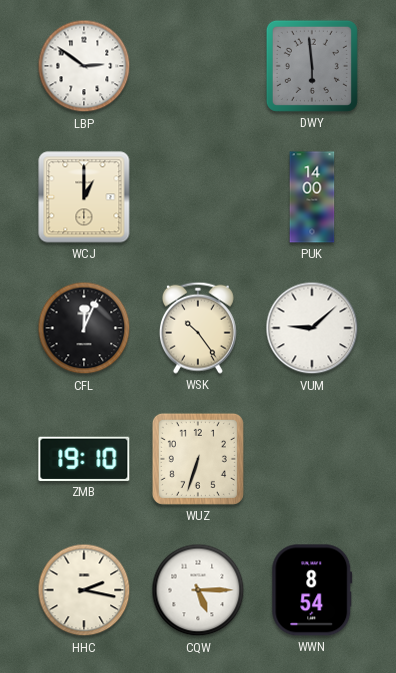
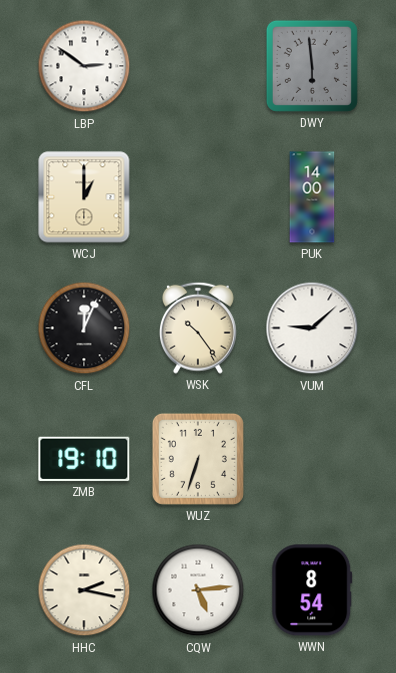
CQW: 5:15 -> 5:14
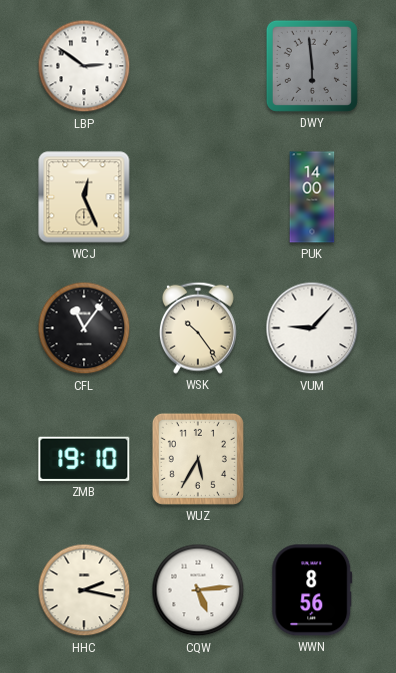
WCJ: 1:00 -> 12:26
CFL: 12:04 -> 11:06
VUM: 9:08 -> 9:07
WUZ: 6:33 -> 5:35
WWN: 8:54 -> 8:56
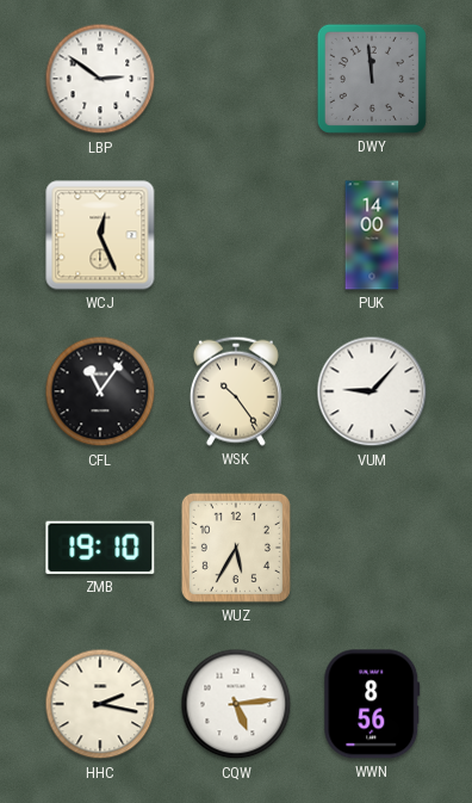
DWY: 5:59 -> 11:59
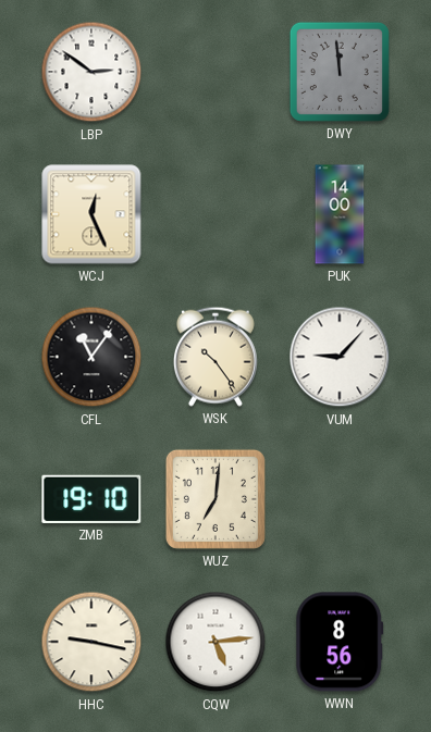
WUZ: 5:35 -> 7:01
HHC: 2:17 -> 9:17
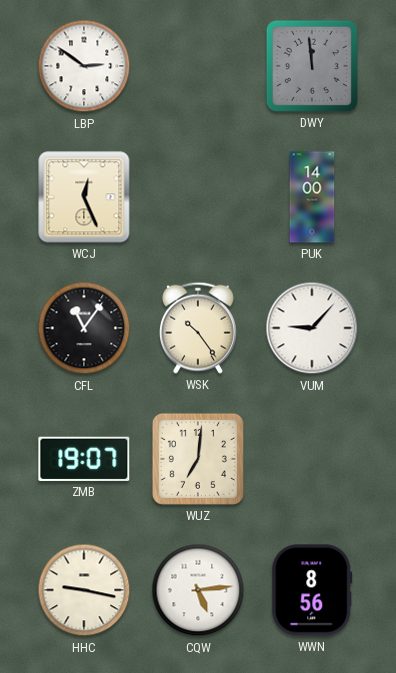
ZMB: 19:10 -> 19:07
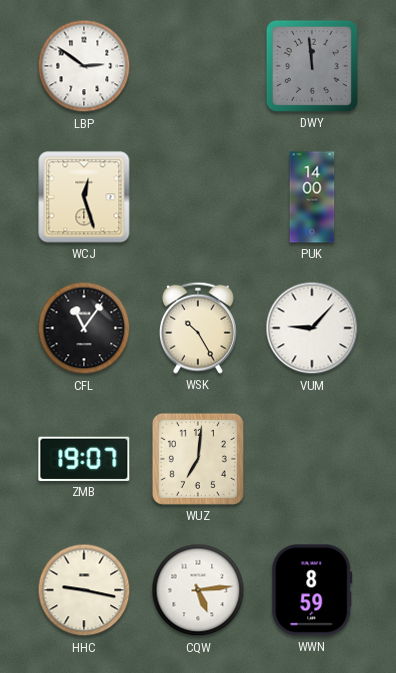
WCJ: 12:26 -> 12:27
WSK: 10:24 -> 10:25
WWN: 8:56 -> 8:59
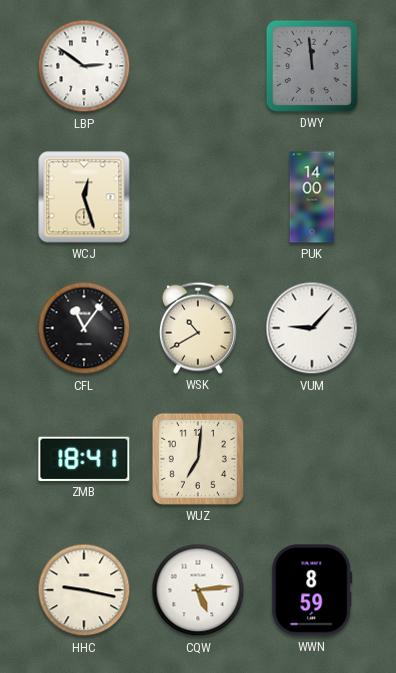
WSK: 10:25 -> 10:40
ZMB: 19:07 -> 18:41
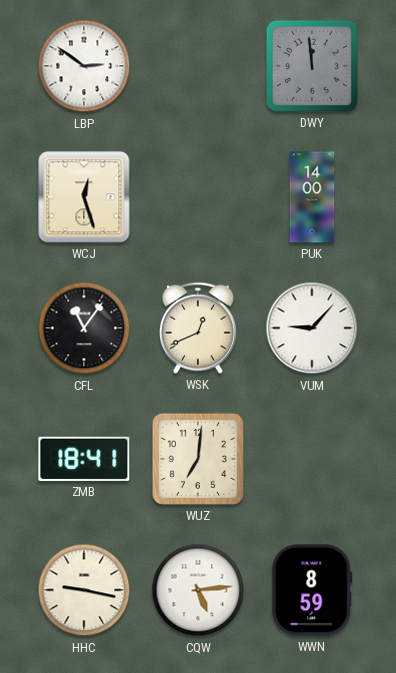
WSK: 10:40 -> 12:41
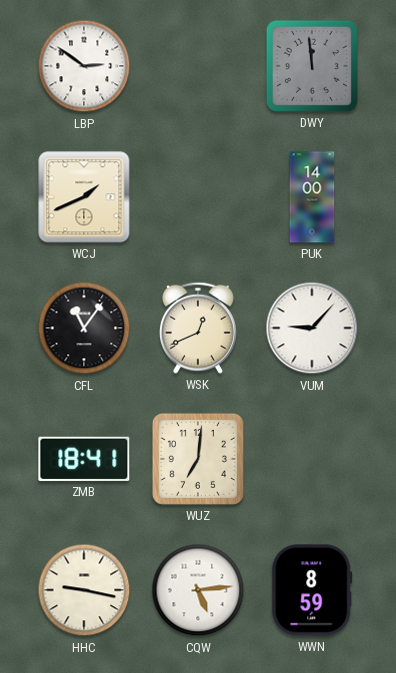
WCJ: 12:27 -> 1:41
